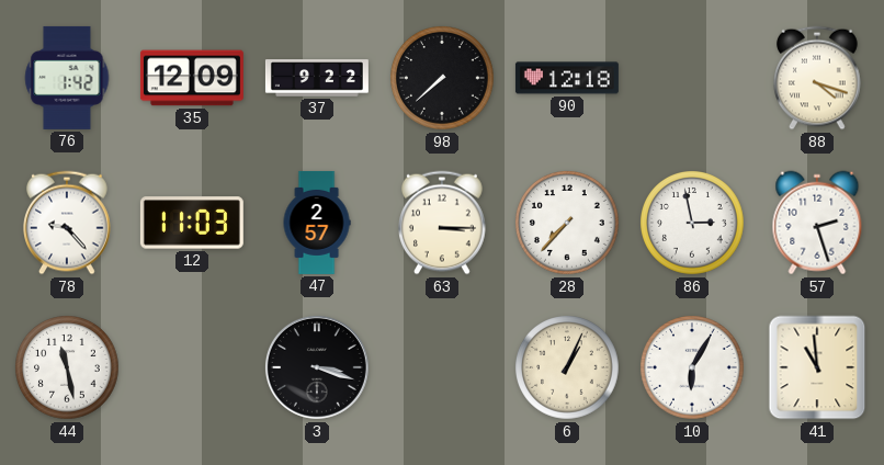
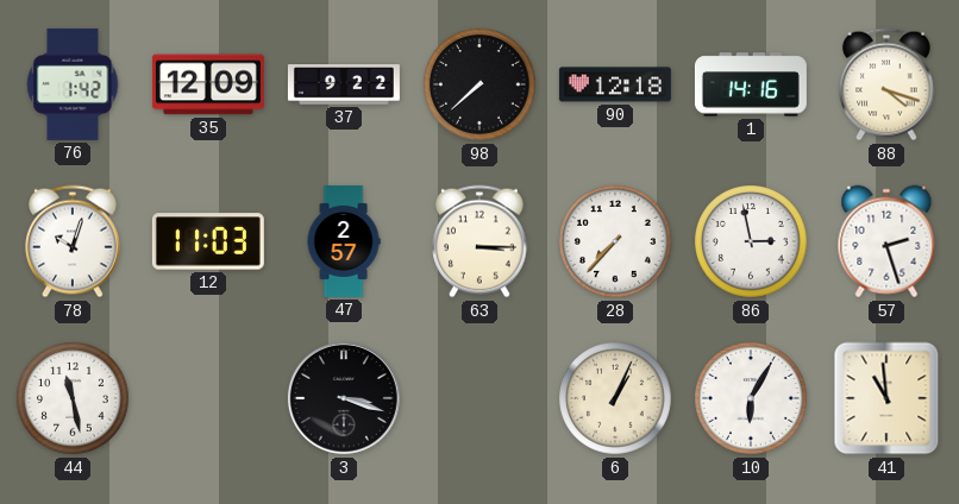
1: none -> 14:16
78: 9:23 -> 10:03
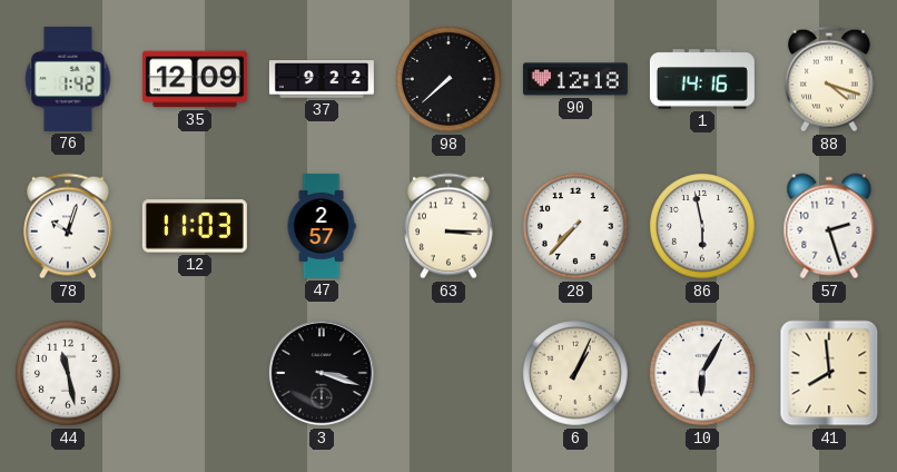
86: 2:58 -> 5:58
41: 10:59 -> 7:59
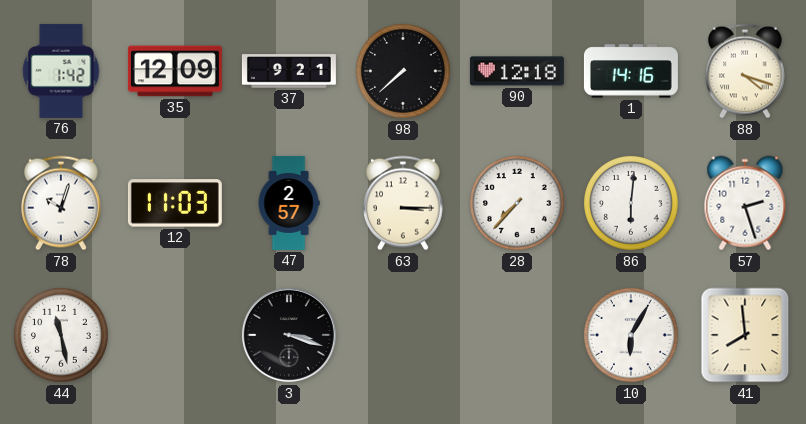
37: 9:22 -> 9:21
86: 5:58 -> 6:01
6: 1:04 -> none
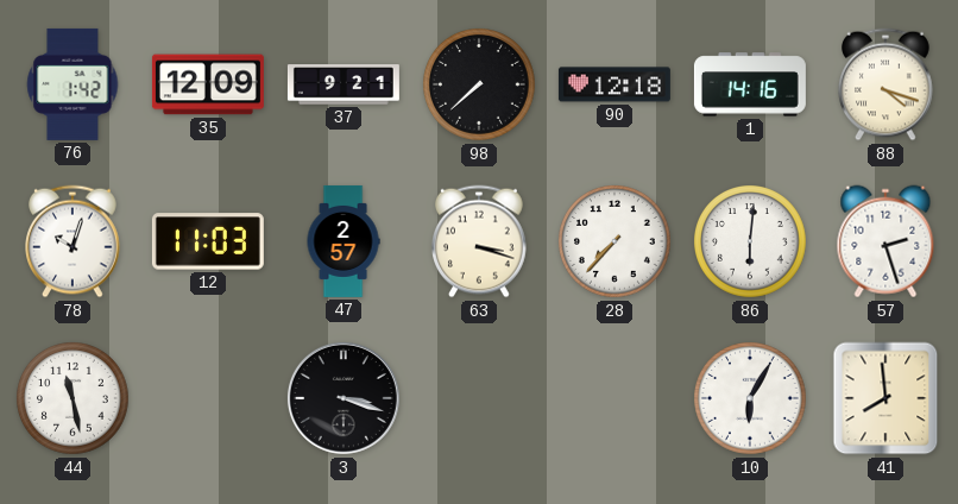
63: 3:15 -> 3:18
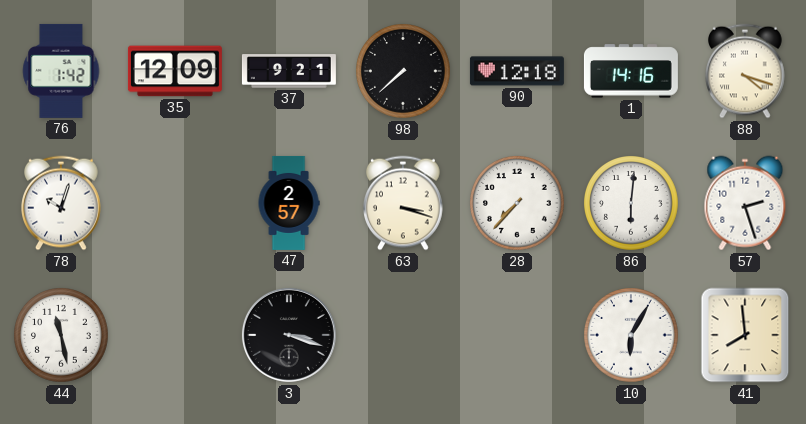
12: 11:03 -> none
